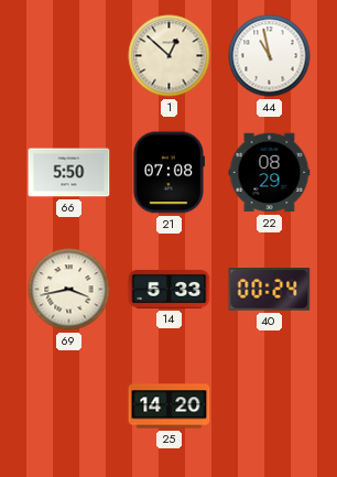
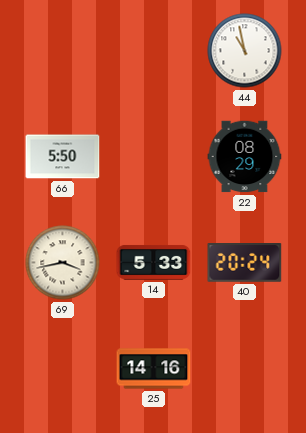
1: 12:52 -> none
21: 07:08 -> none
40: 00:24 -> 20:24
25: 14:20 -> 14:16
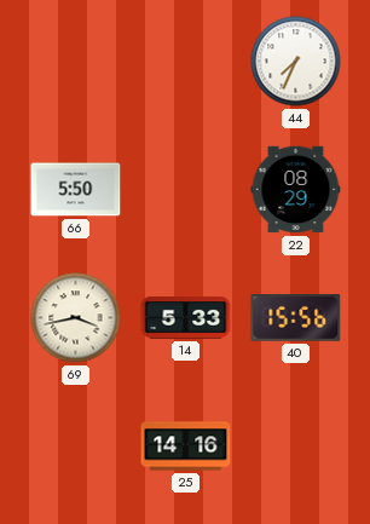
44: 10:58 -> 7:34
40: 20:24 -> 15:56
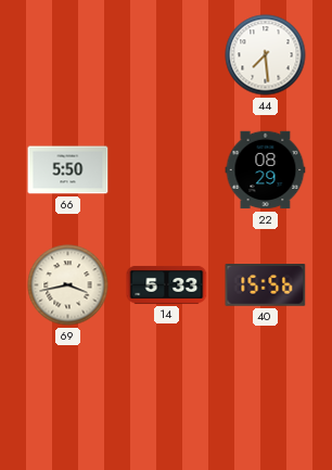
44: 7:34 -> 7:29
25: 14:16 -> none
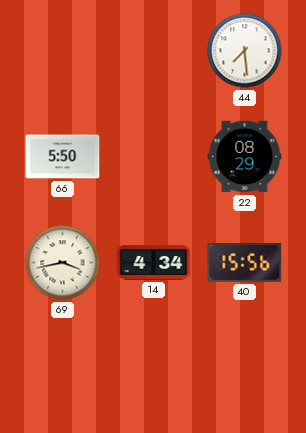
14: 5:33 -> 4:34
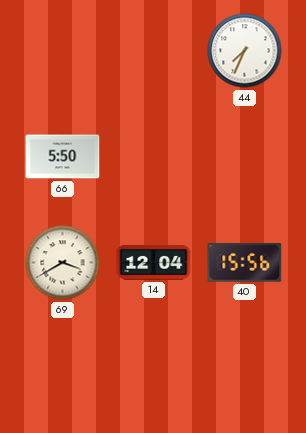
44: 7:29 -> 7:34
22: 08:29 -> none
69: 3:43 -> 3:40
14: 4:34 -> 12:04
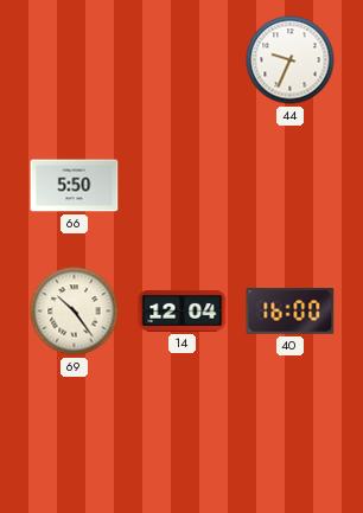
44: 7:34 -> 9:34
69: 3:40 -> 10:24
40: 15:56 -> 16:00
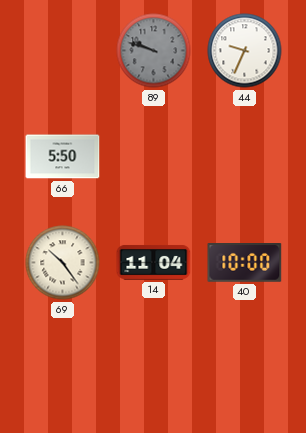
89: none -> 9:48
14: 12:04 -> 11:04
40: 16:00 -> 10:00
